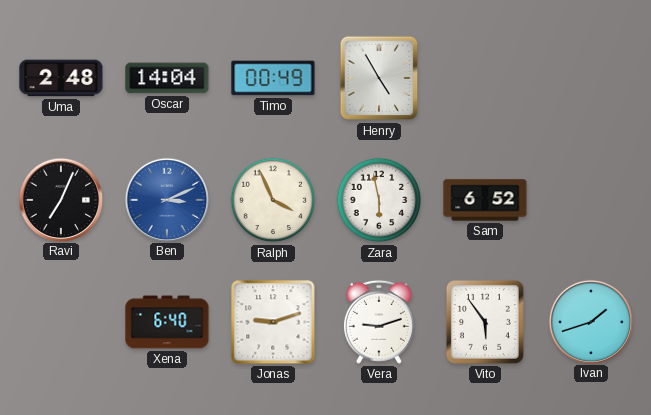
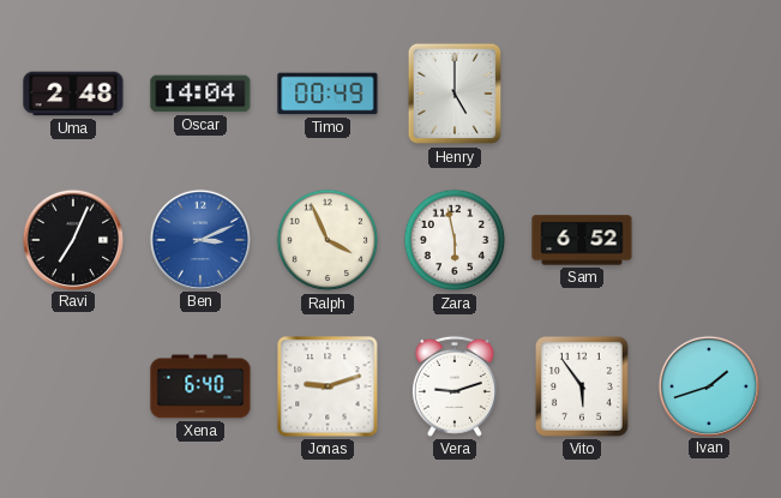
Henry: 4:55 -> 5:00
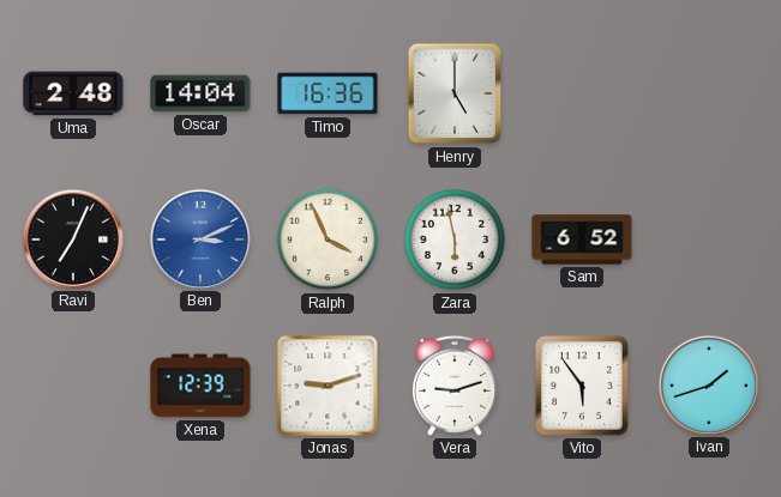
Timo: 00:49 -> 16:36
Xena: 6:40 -> 12:39
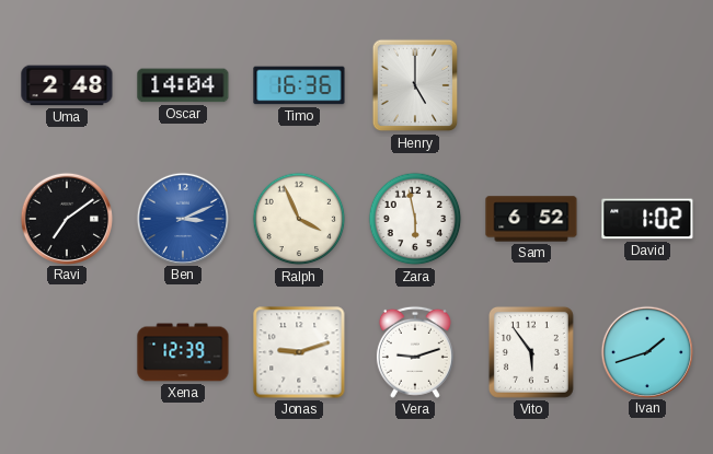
Ravi: 7:04 -> 7:09
David: none -> 1:02
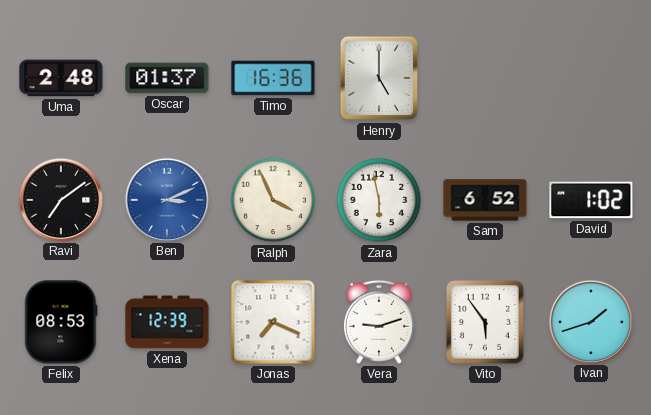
Oscar: 14:04 -> 01:37
Felix: none -> 08:53
Jonas: 9:12 -> 7:19
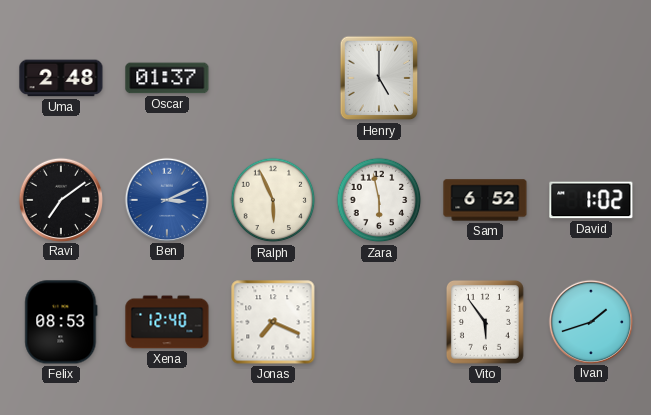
Timo: 16:36 -> none
Ralph: 3:56 -> 5:56
Xena: 12:39 -> 12:40
Vera: 9:12 -> none
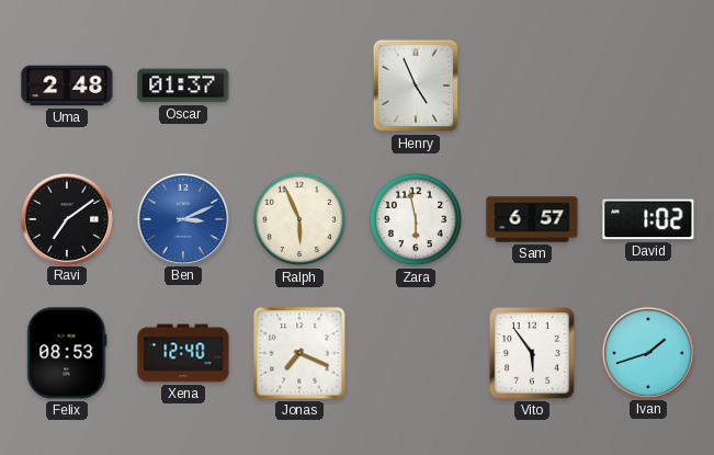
Henry: 5:00 -> 4:56
Sam: 6:52 -> 6:57
